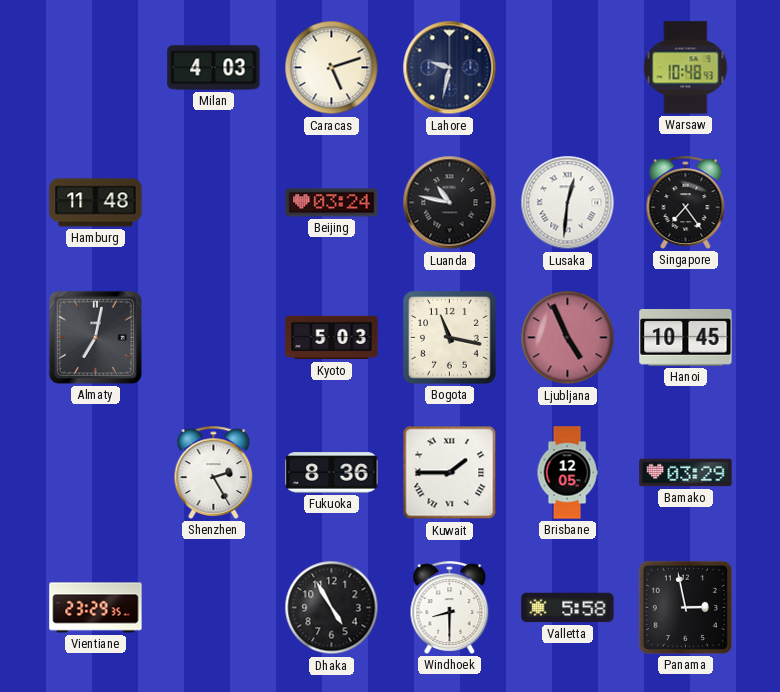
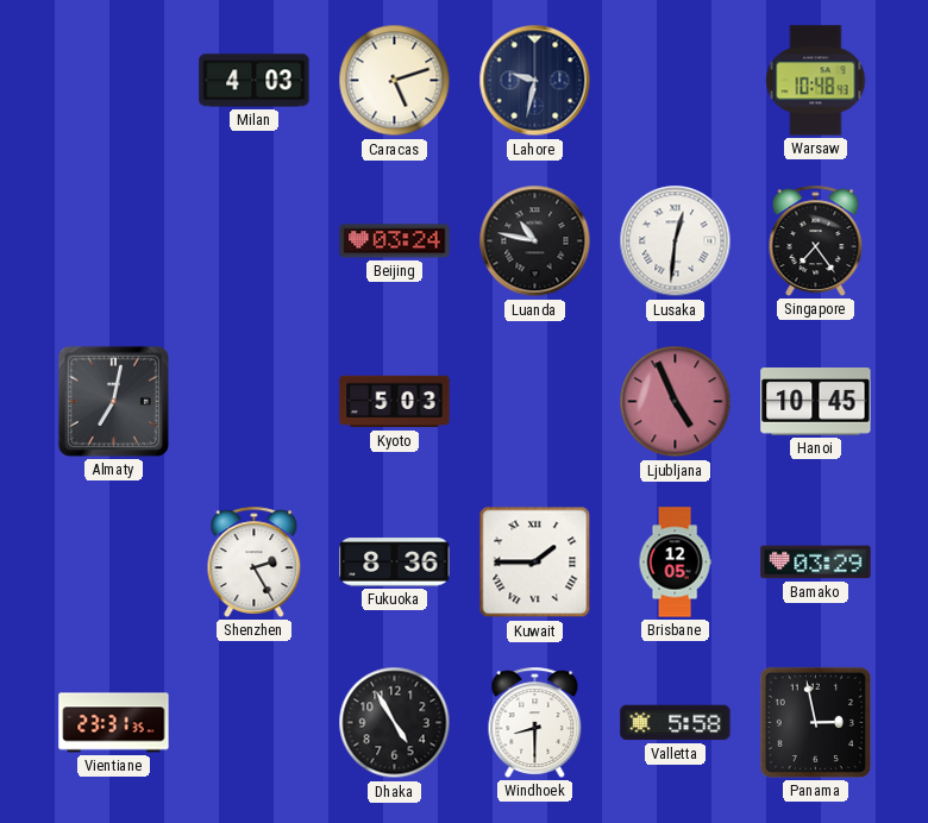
Hamburg: 11:48 -> none
Bogota: 11:17 -> none
Vientiane: 23:29 -> 23:31
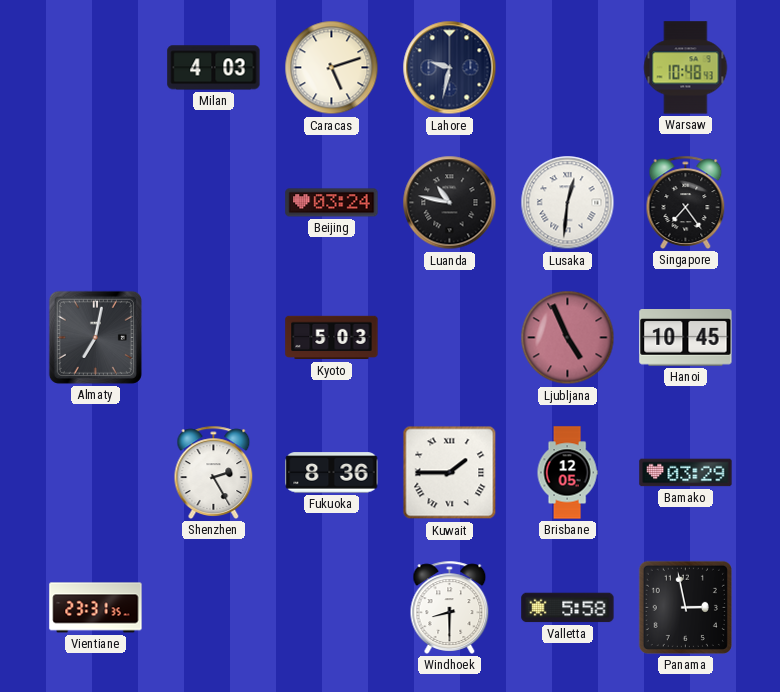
Dhaka: 4:55 -> none
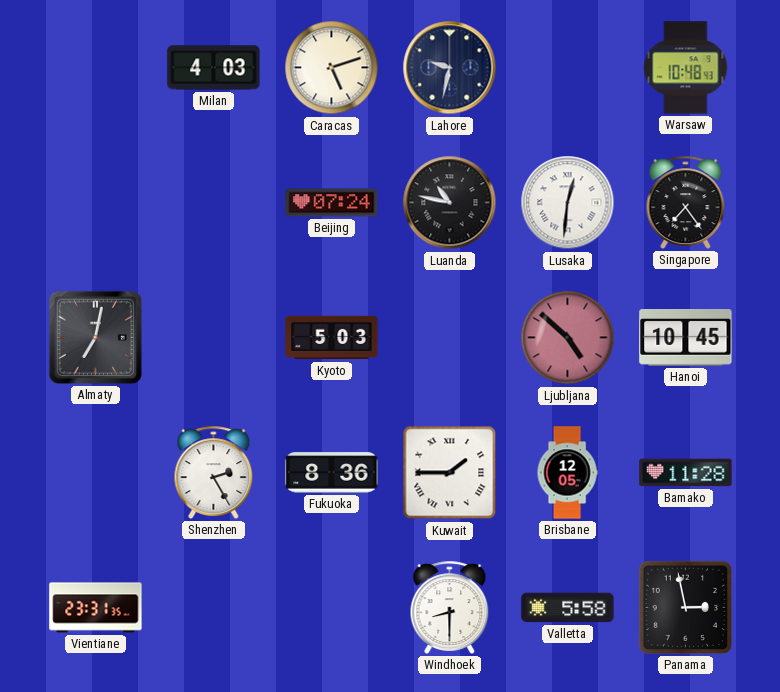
Beijing: 03:24 -> 07:24
Ljubljana: 4:56 -> 4:52
Bamako: 03:29 -> 11:28
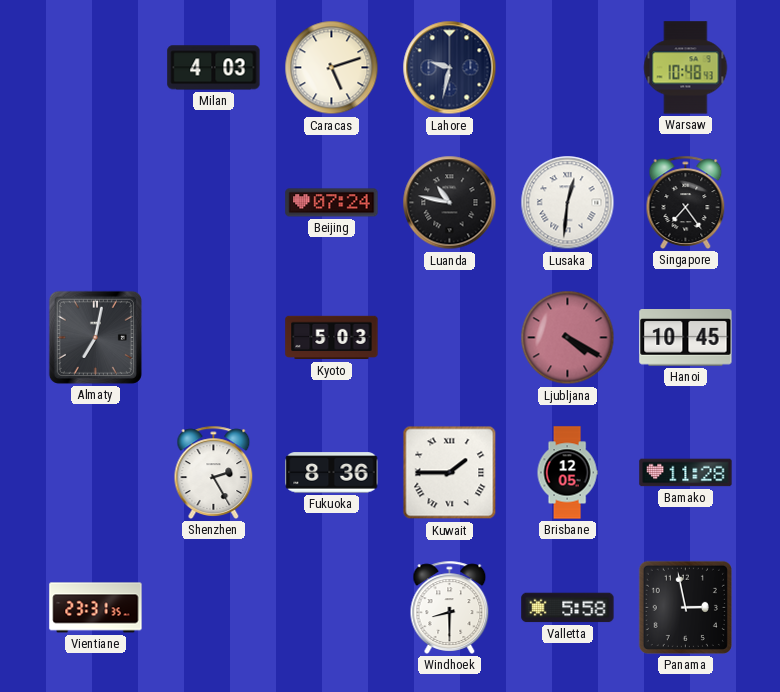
Ljubljana: 4:52 -> 4:20
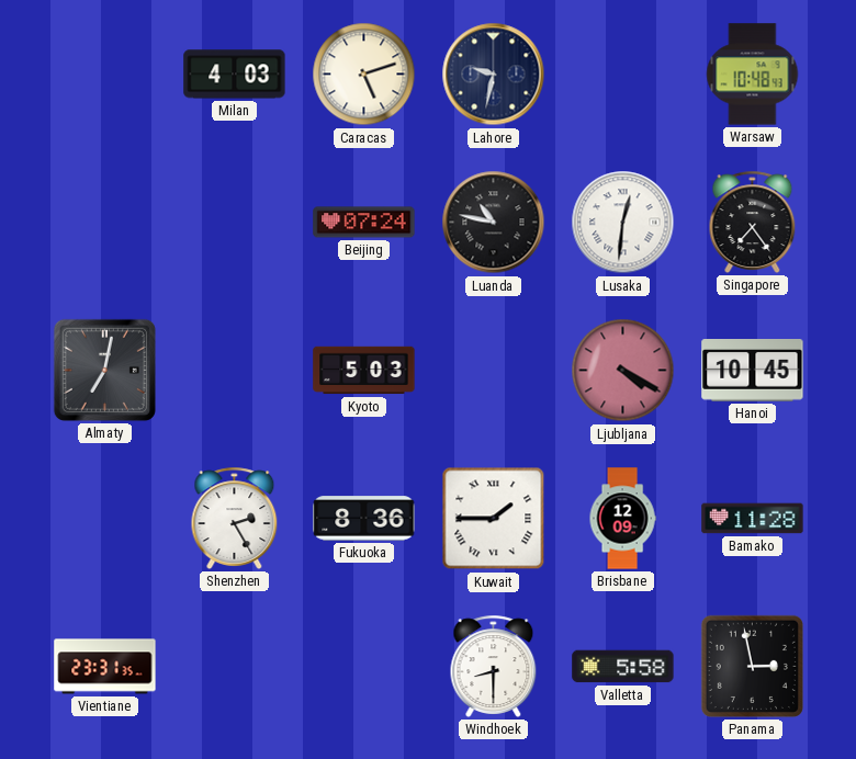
Brisbane: 12:05 -> 12:09
